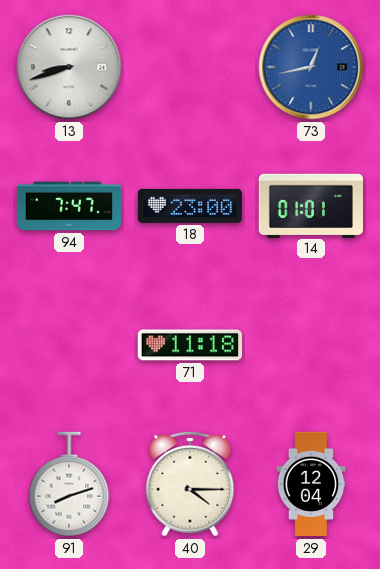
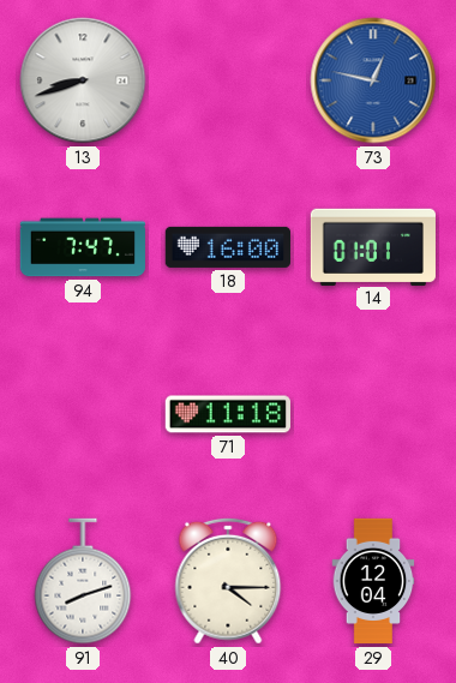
73: 12:43 -> 12:47
18: 23:00 -> 16:00
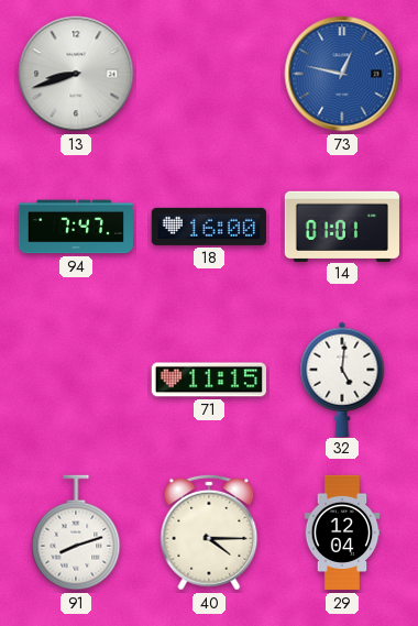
71: 11:18 -> 11:15
32: none -> 5:01
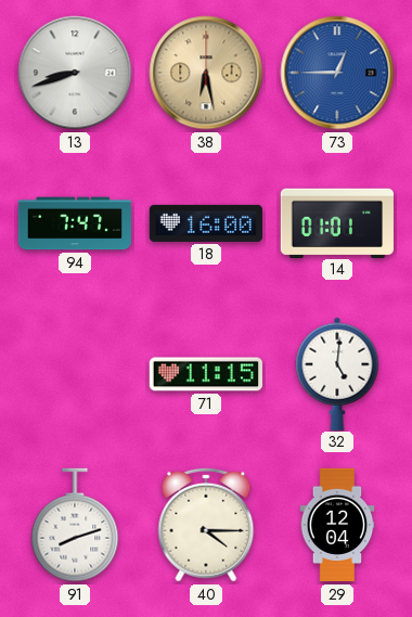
38: none -> 6:28
73: 12:47 -> 12:45
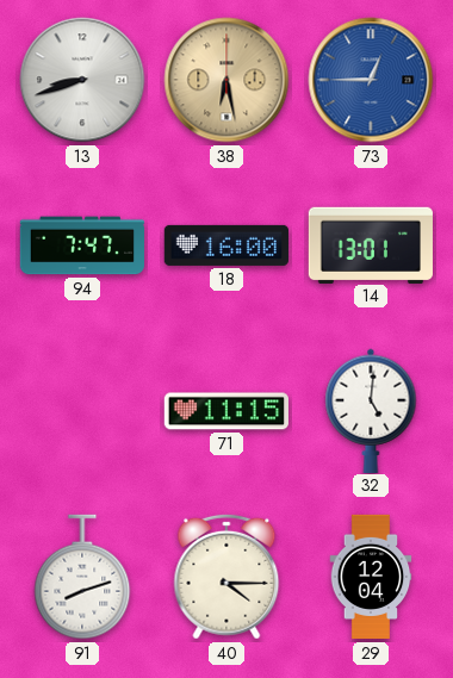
14: 01:01 -> 13:01
